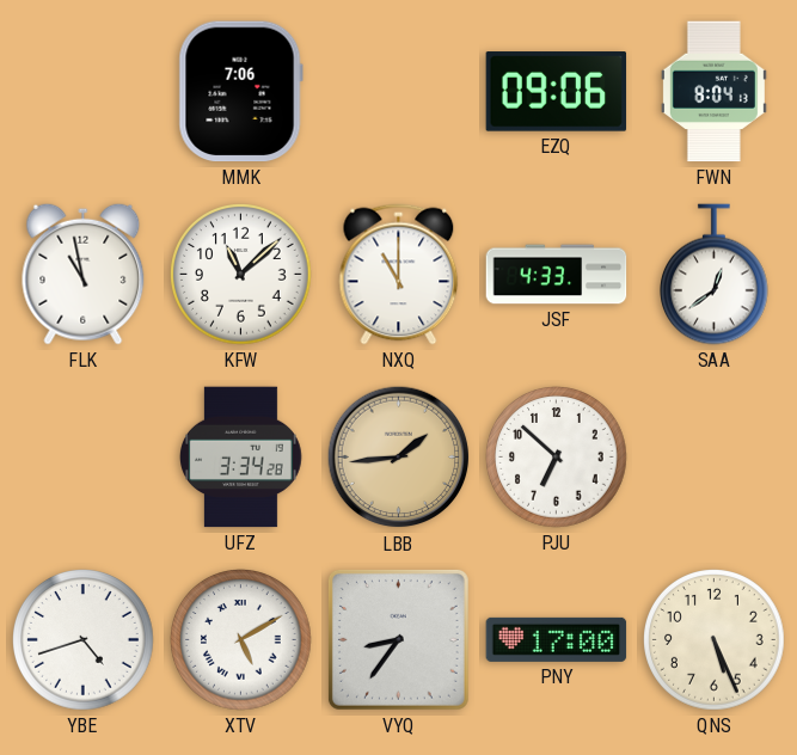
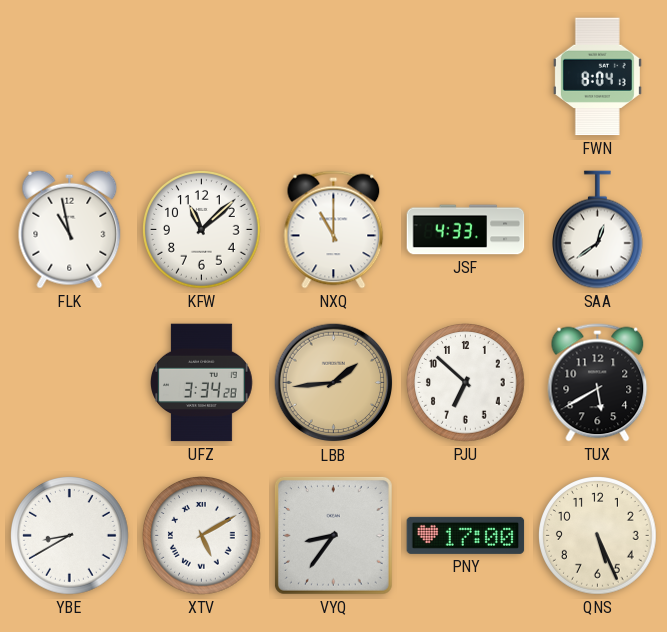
MMK: 7:06 -> none
EZQ: 09:06 -> none
TUX: none -> 5:40
YBE: 4:42 -> 8:40
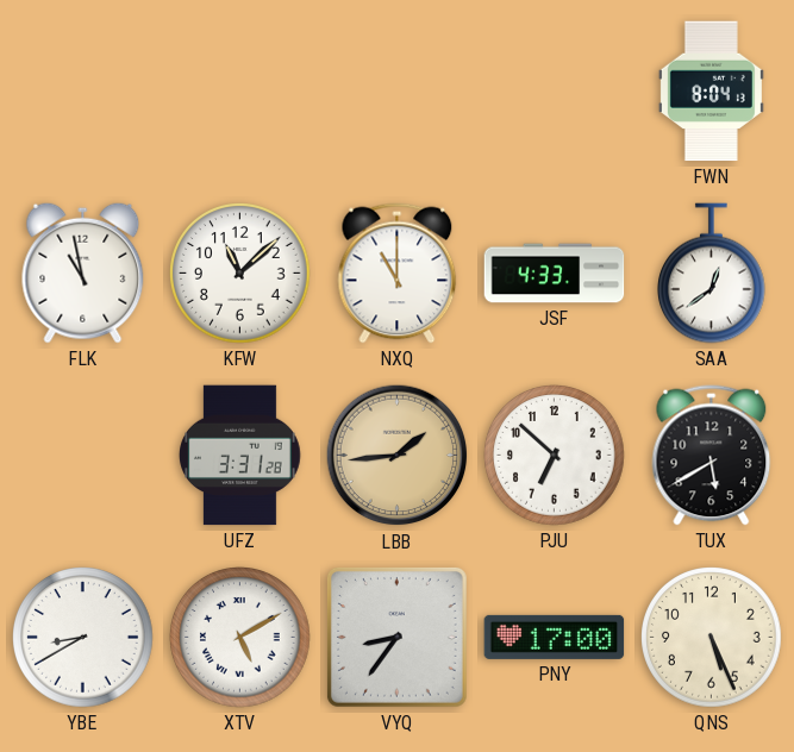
UFZ: 3:34 -> 3:31
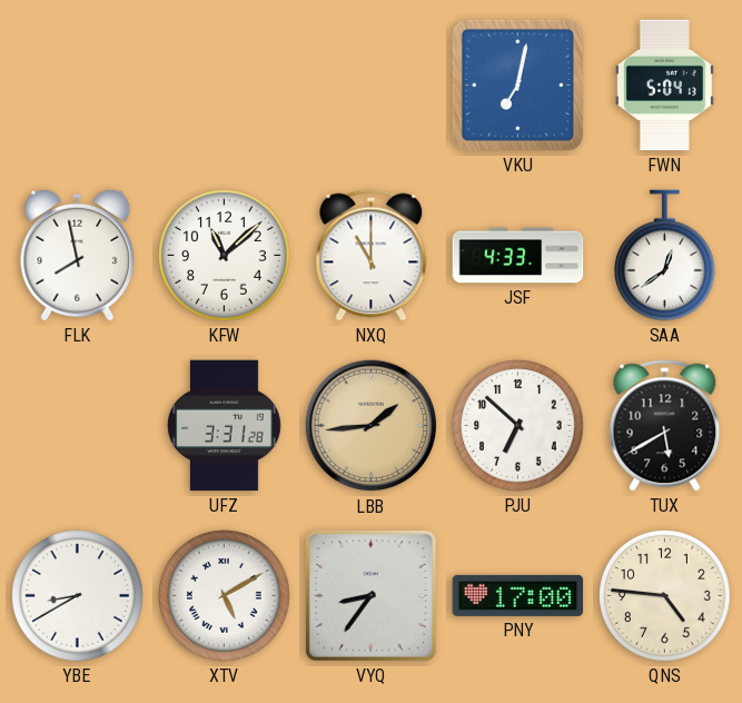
VKU: none -> 7:02
FWN: 8:04 -> 5:04
FLK: 10:58 -> 7:58
QNS: 5:26 -> 4:46
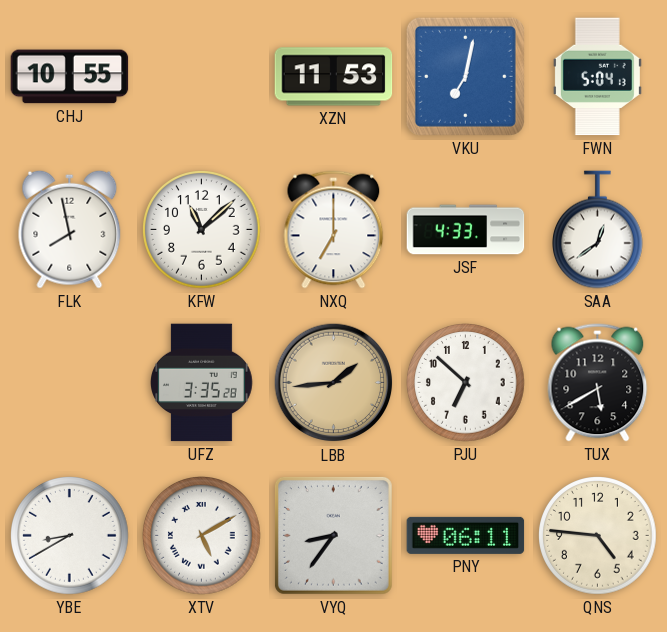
CHJ: none -> 10:55
XZN: none -> 11:53
NXQ: 11:00 -> 7:00
UFZ: 3:31 -> 3:35
PNY: 17:00 -> 06:11
